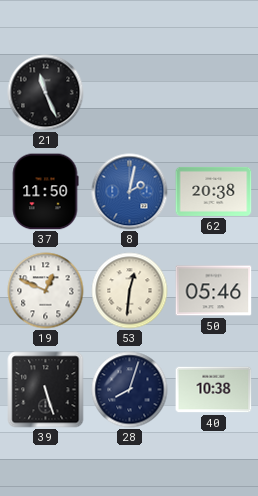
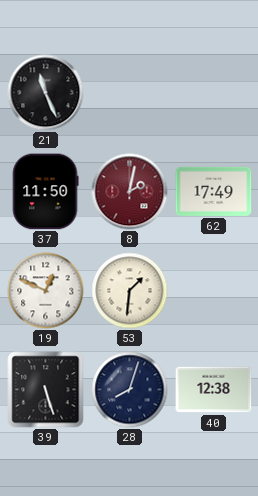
8 dial: blue -> burgundy
62: 20:38 -> 17:49
53: 12:31 -> 1:31
50: 05:46 -> none
40: 10:38 -> 12:38
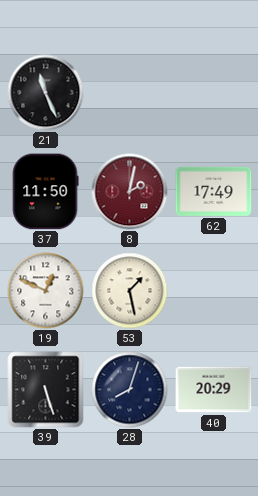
53: 1:31 -> 1:28
40: 12:38 -> 20:29
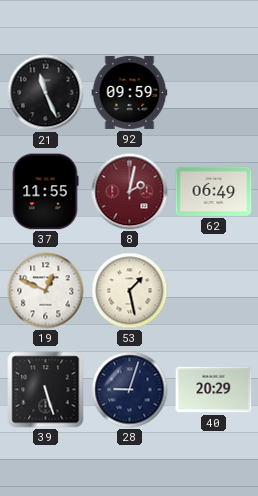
92: none -> 09:59
37: 11:50 -> 11:55
62: 17:49 -> 06:49
28: 8:03 -> 9:03
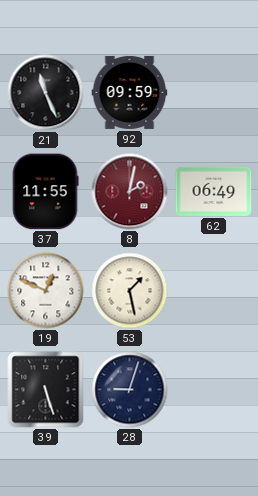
40: 20:29 -> none
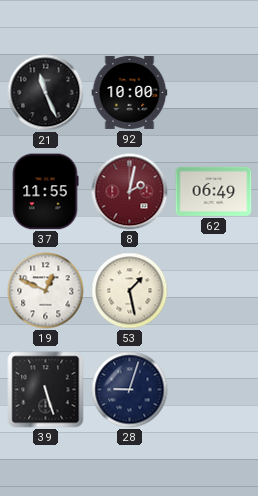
92: 09:59 -> 10:00
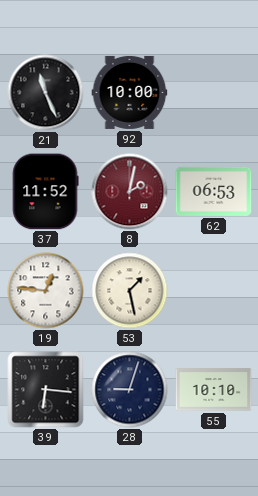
37: 11:55 -> 11:52
62: 06:49 -> 06:53
19: 12:49 -> 12:46
39: 5:27 -> 6:16
55: none -> 10:10
